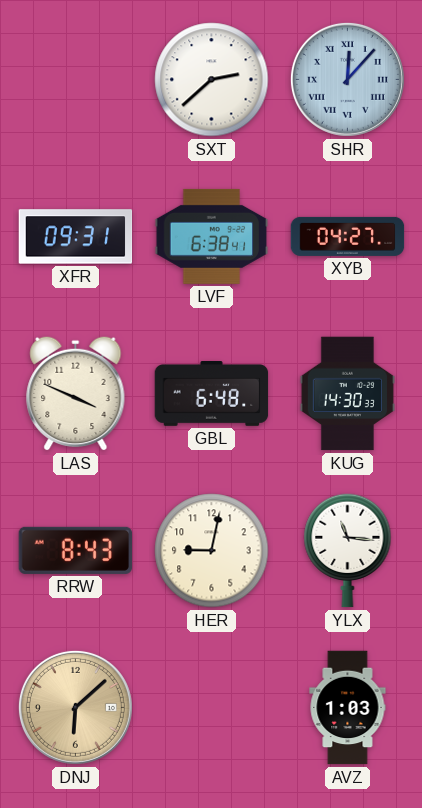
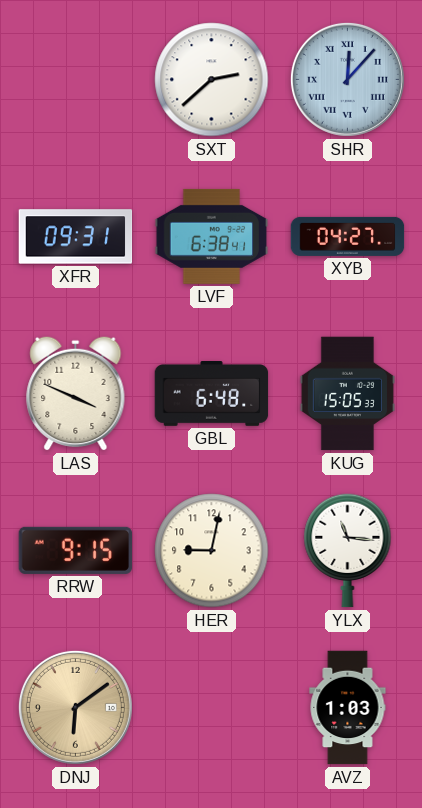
KUG: 14:30 -> 15:05
RRW: 8:43 -> 9:15
DNJ: 6:08 -> 6:09
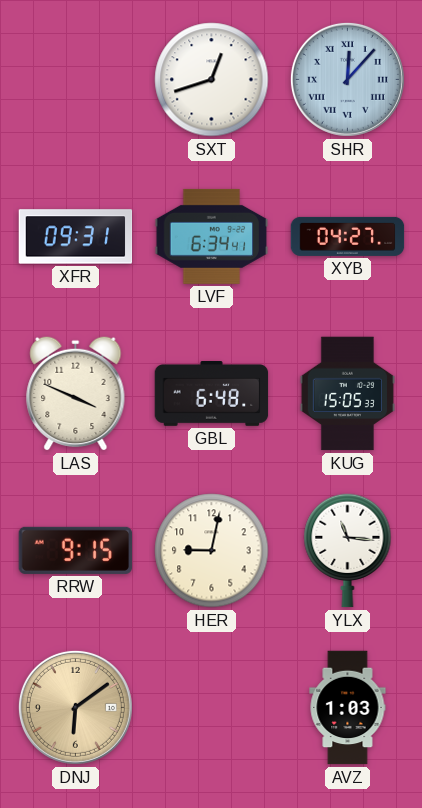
SXT: 2:38 -> 12:42
LVF: 6:38 -> 6:34
